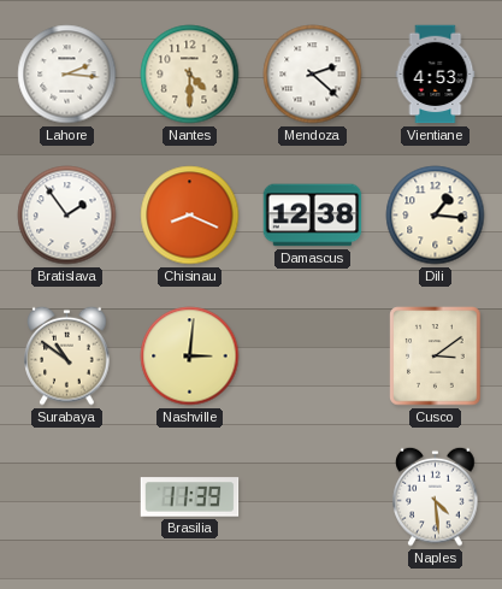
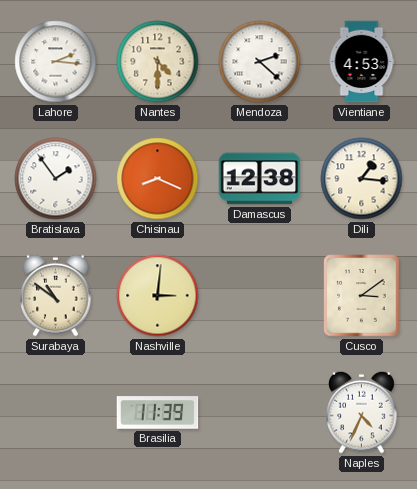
Naples: 4:29 -> 4:34
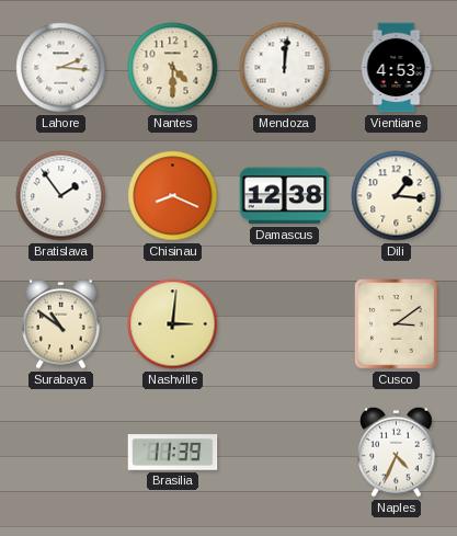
Mendoza: 2:22 -> 12:01
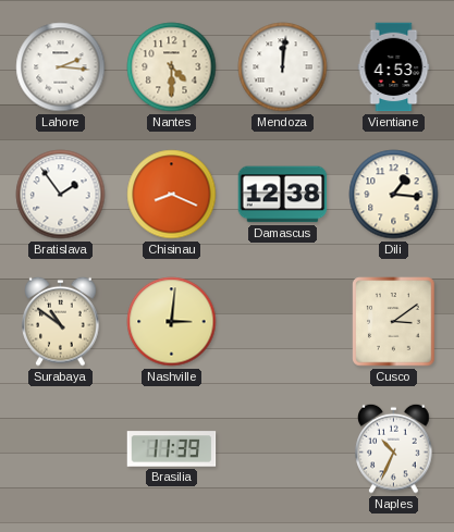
Naples: 4:34 -> 10:34
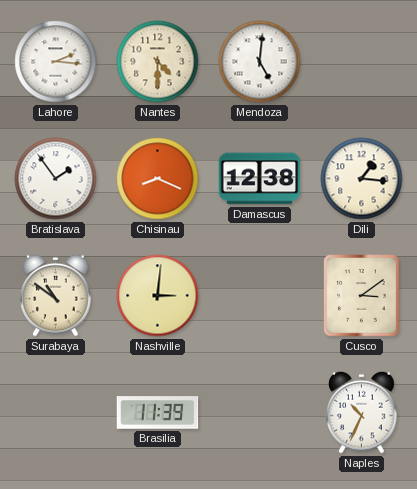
Mendoza: 12:01 -> 5:01
Vientiane: 4:53 -> none
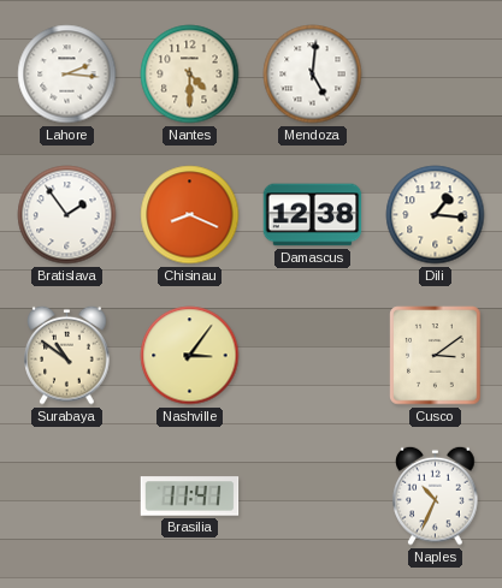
Nashville: 3:01 -> 3:06
Brasilia: 11:39 -> 11:41
